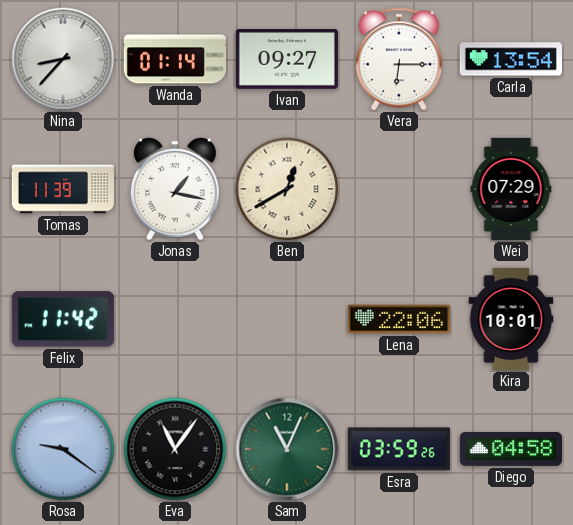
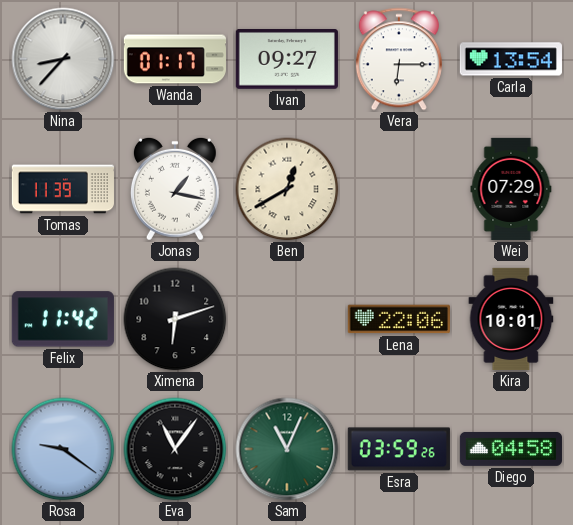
Wanda: 01:14 -> 01:17
Ximena: none -> 6:12
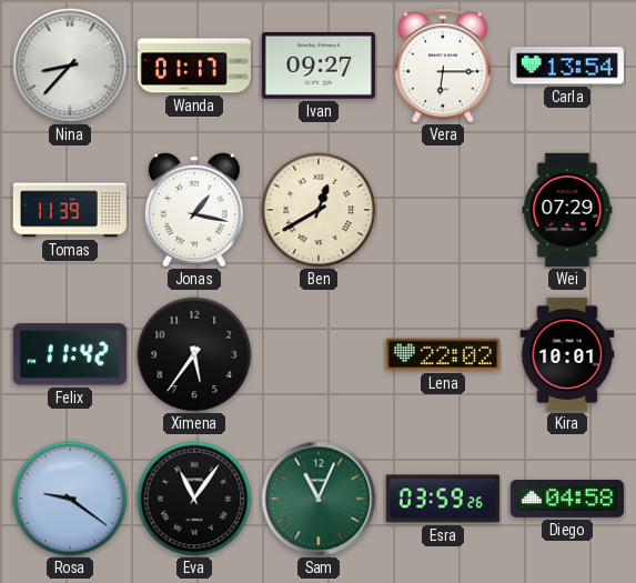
Ximena: 6:12 -> 5:36
Lena: 22:06 -> 22:02
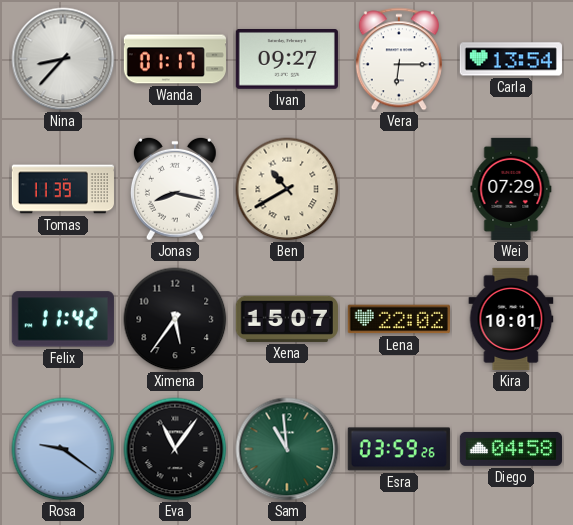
Jonas: 1:17 -> 8:17
Ben: 12:40 -> 10:40
Xena: none -> 15:07
Sam: 11:04 -> 10:59
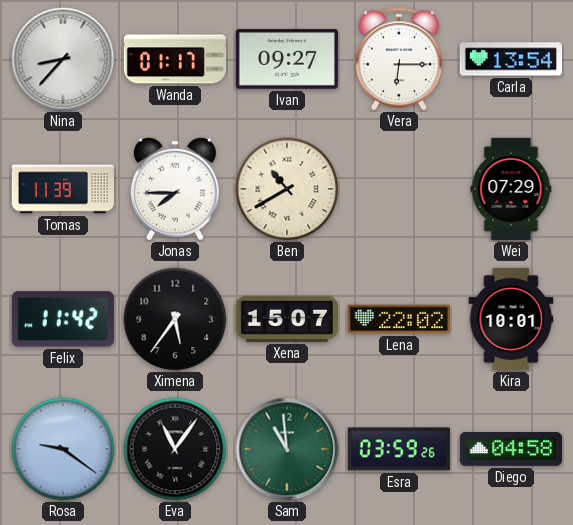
Jonas: 8:17 -> 7:45
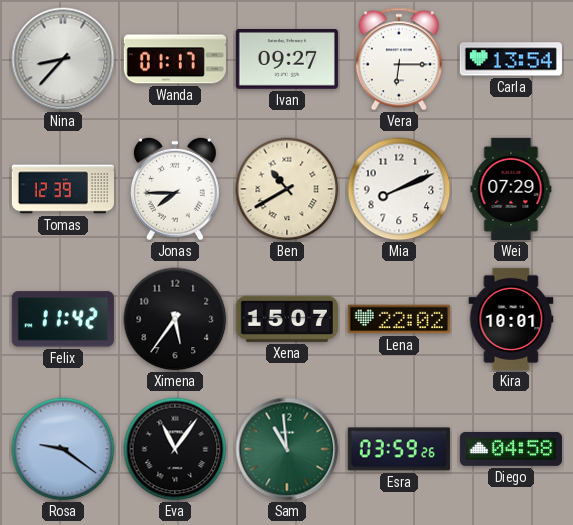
Tomas: 11:39 -> 12:39
Mia: none -> 8:11
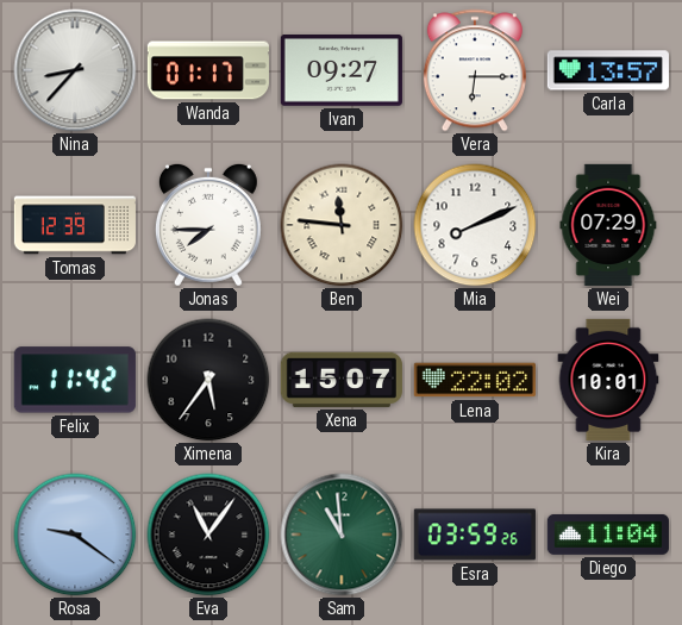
Carla: 13:54 -> 13:57
Ben: 10:40 -> 11:46
Diego: 04:58 -> 11:04
